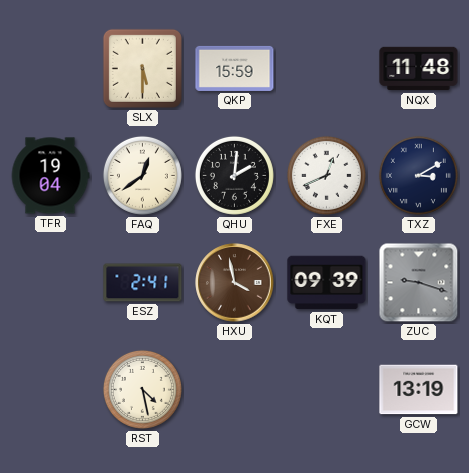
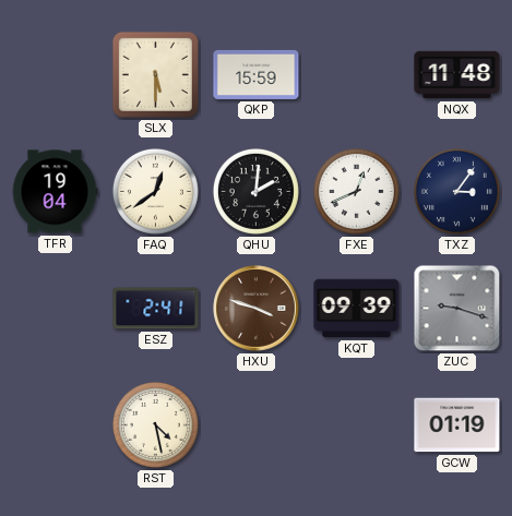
TXZ: 3:10 -> 3:06
HXU: 3:58 -> 3:48
GCW: 13:19 -> 01:19
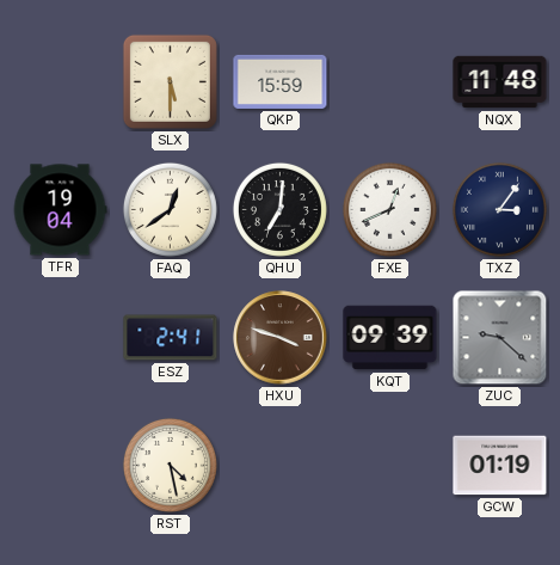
QHU: 2:01 -> 7:01
ZUC: 9:18 -> 9:22
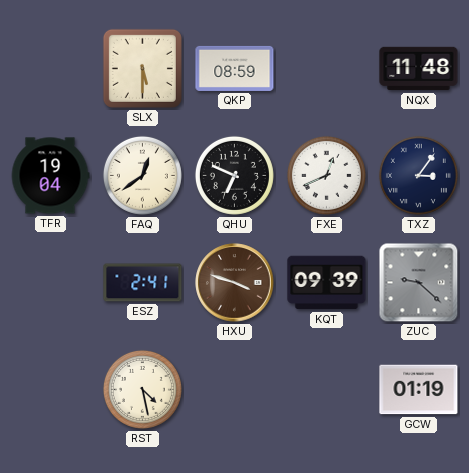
QKP: 15:59 -> 08:59
QHU: 7:01 -> 6:49
